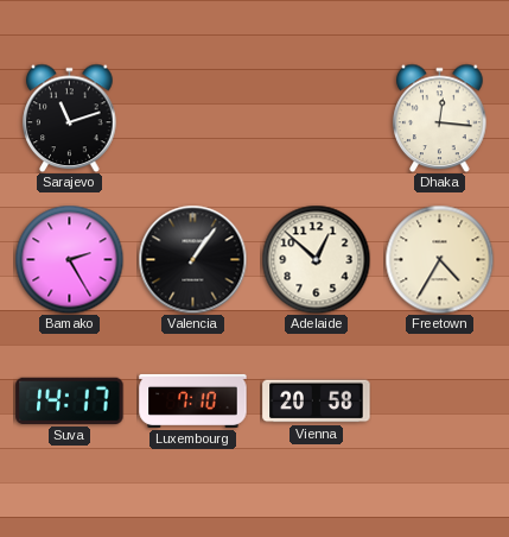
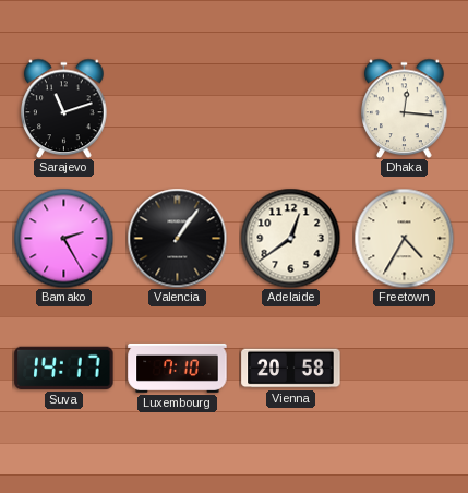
Adelaide: 12:52 -> 12:39
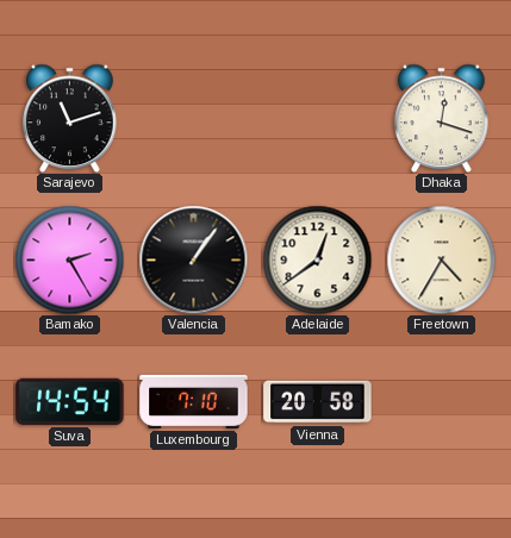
Dhaka: 12:16 -> 12:18
Suva: 14:17 -> 14:54
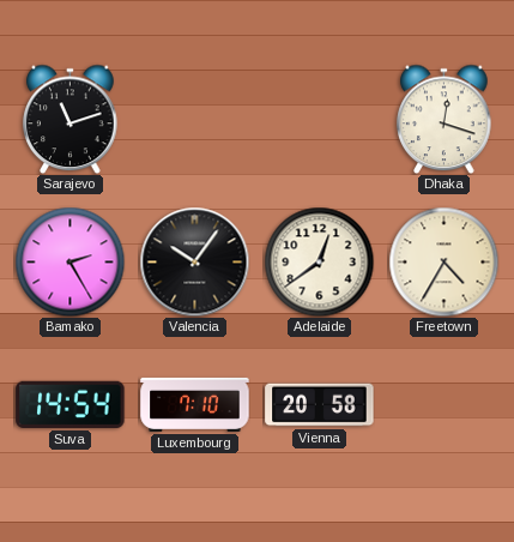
Valencia: 1:06 -> 10:06
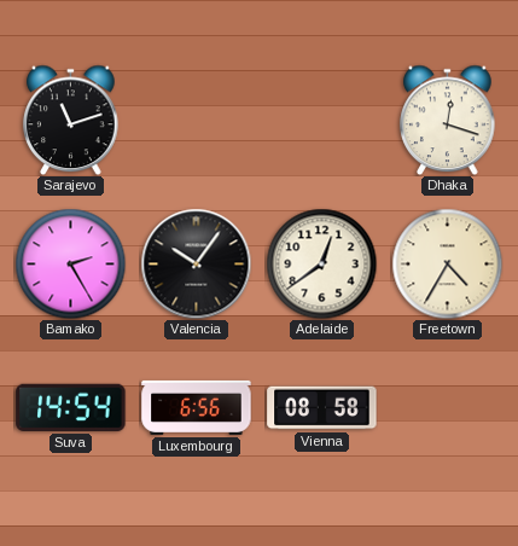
Luxembourg: 7:10 -> 6:56
Vienna: 20:58 -> 08:58
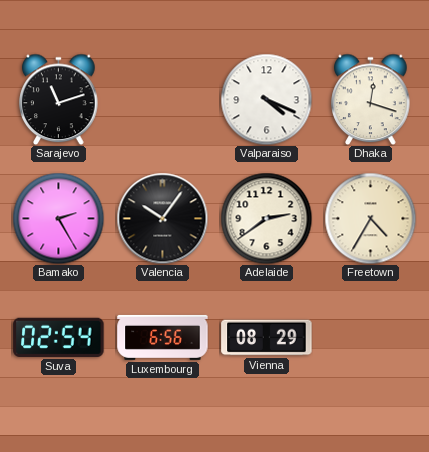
Valparaiso: none -> 4:19
Adelaide: 12:39 -> 2:39
Suva: 14:54 -> 02:54
Vienna: 08:58 -> 08:29
